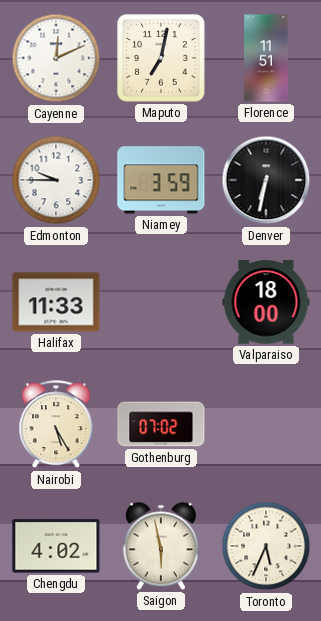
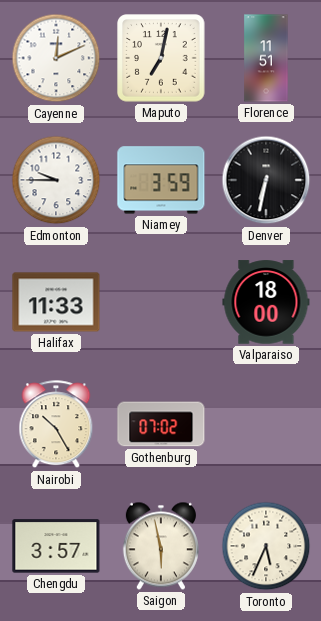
Nairobi: 5:25 -> 10:25
Chengdu: 4:02 -> 3:57
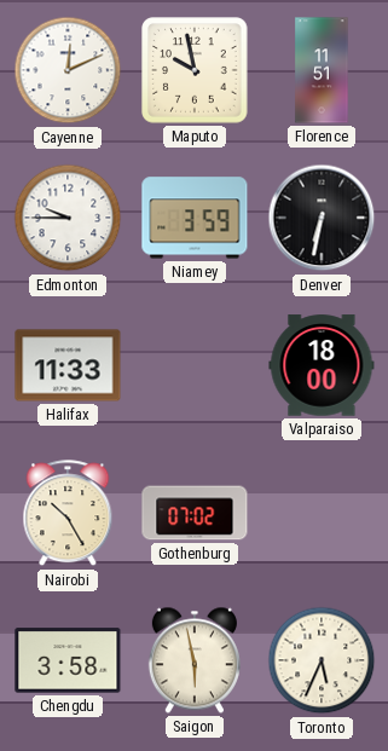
Maputo: 7:02 -> 9:58
Chengdu: 3:57 -> 3:58
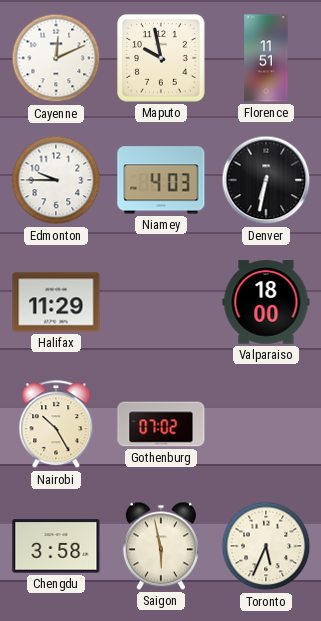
Niamey: 3:59 -> 4:03
Halifax: 11:33 -> 11:29
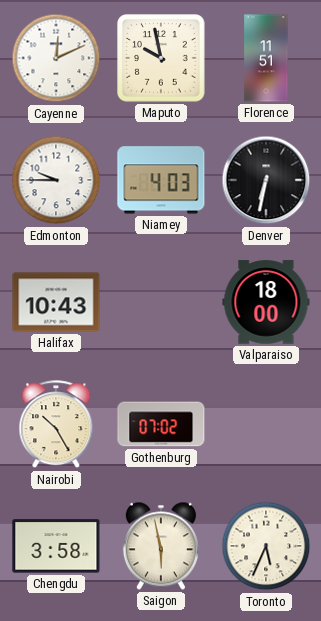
Halifax: 11:29 -> 10:43
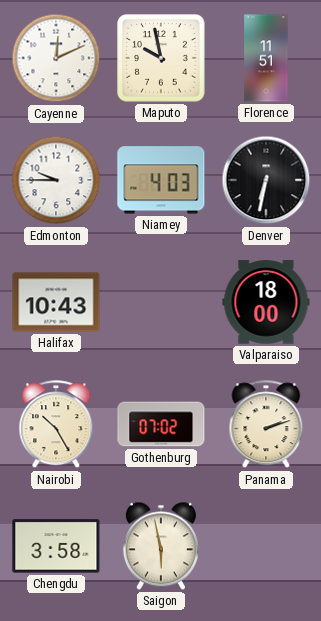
Panama: none -> 2:12
Toronto: 5:34 -> none
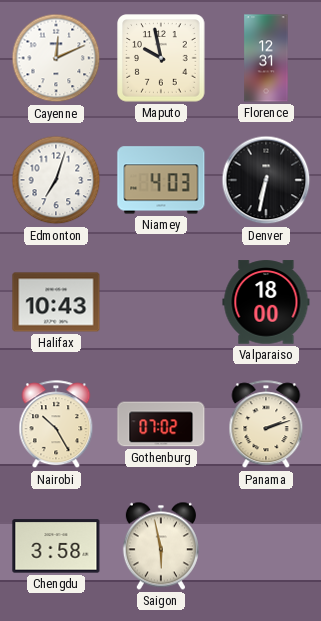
Florence: 11:51 -> 12:31
Edmonton: 9:45 -> 7:03
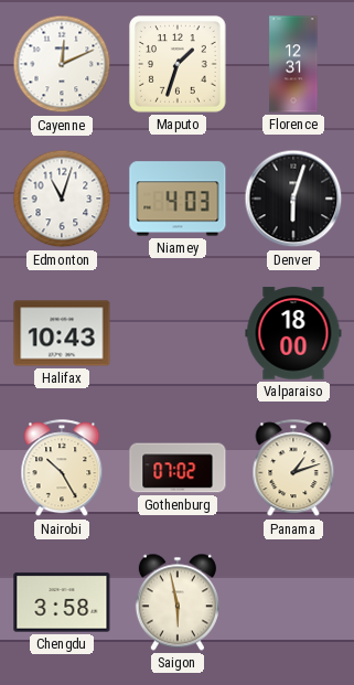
Maputo: 9:58 -> 1:33
Edmonton: 7:03 -> 11:03
Denver: 6:32 -> 6:03
Panama: 2:12 -> 1:12
